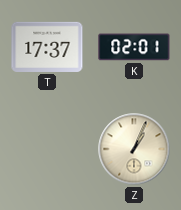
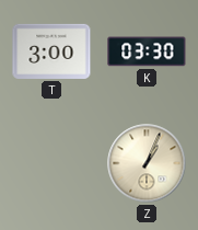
T: 17:37 -> 3:00
K: 02:01 -> 03:30
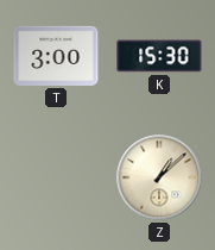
K: 03:30 -> 15:30
Z: 1:04 -> 1:08
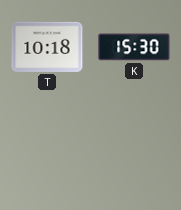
T: 3:00 -> 10:18
Z: 1:08 -> none
